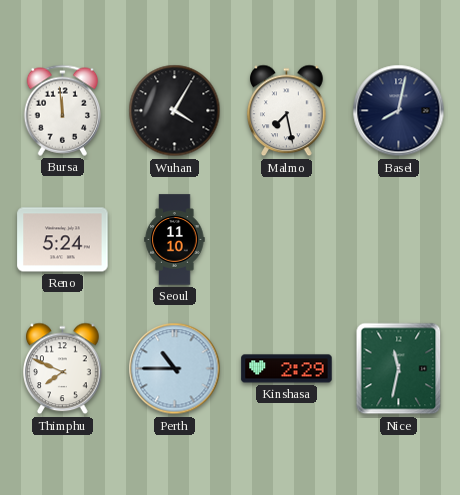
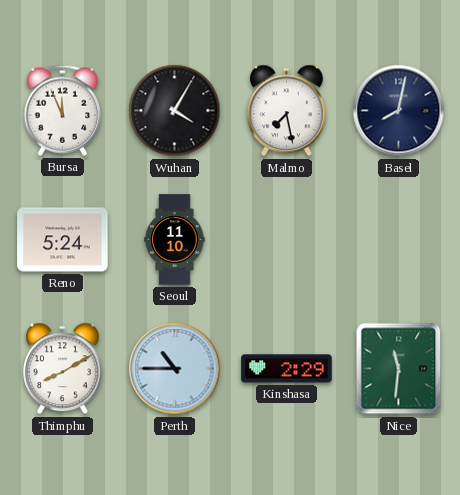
Bursa: 11:59 -> 11:56
Thimphu: 7:49 -> 8:10
Nice: 11:32 -> 11:31
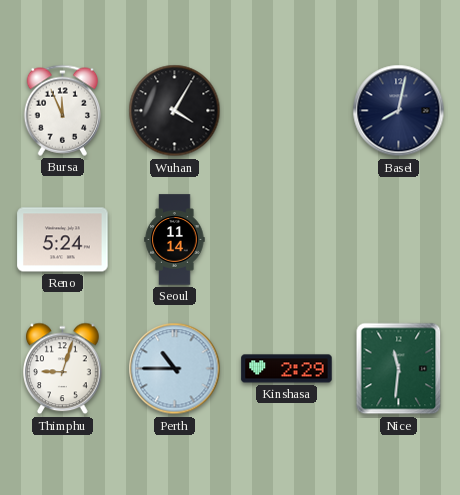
Malmo: 7:28 -> none
Seoul: 11:10 -> 11:14
Thimphu: 8:10 -> 9:03
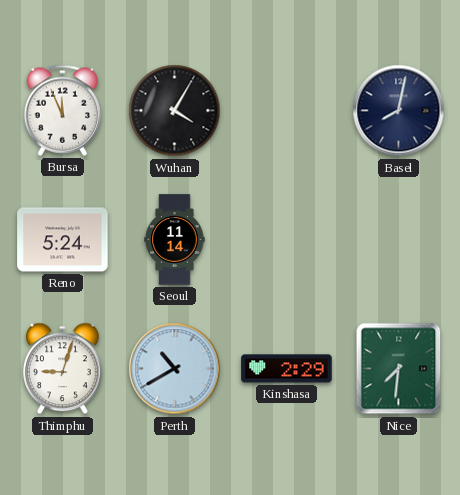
Perth: 10:45 -> 10:40
Nice: 11:31 -> 7:31
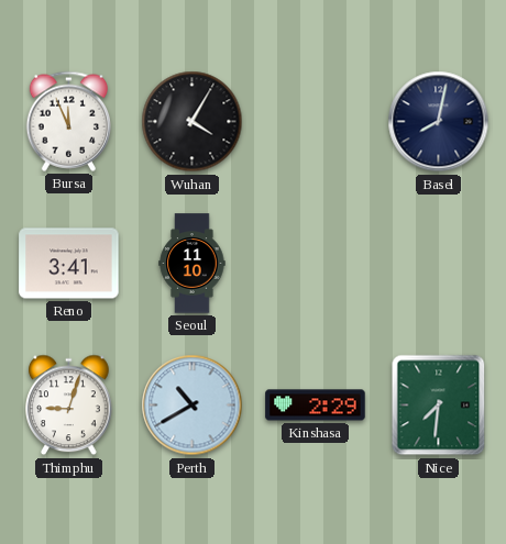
Reno: 5:24 -> 3:41
Seoul: 11:14 -> 11:10
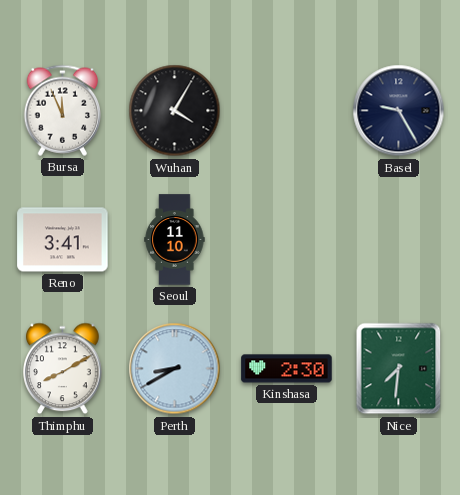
Basel: 8:02 -> 9:25
Thimphu: 9:03 -> 8:10
Perth: 10:40 -> 8:40
Kinshasa: 2:29 -> 2:30
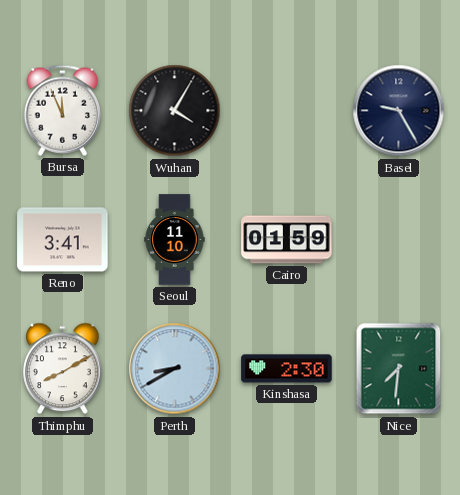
Cairo: none -> 01:59
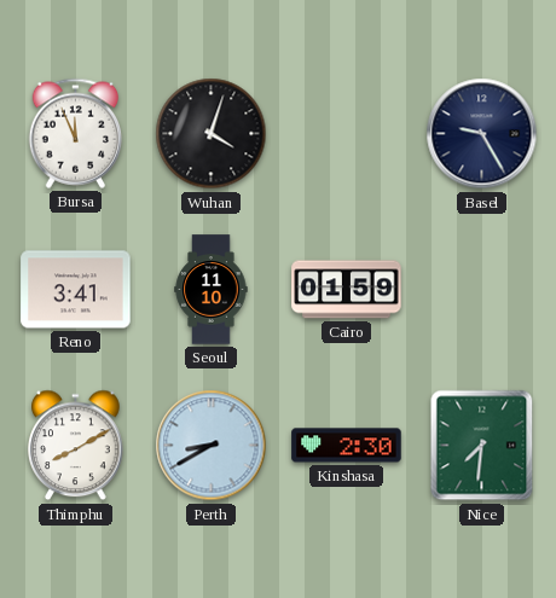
Wuhan: 4:05 -> 4:03
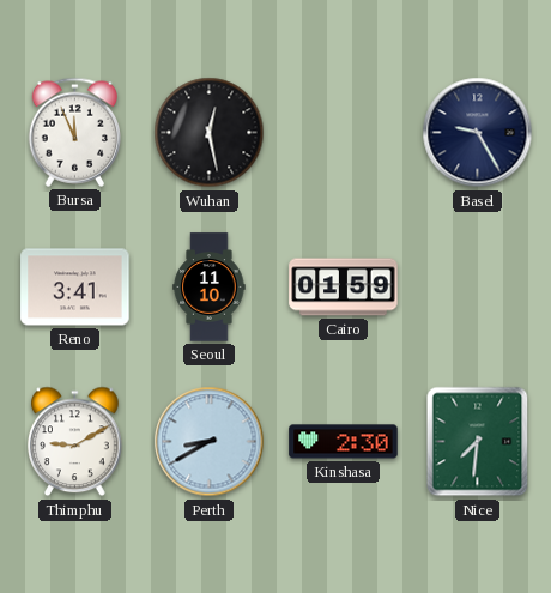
Wuhan: 4:03 -> 12:28
Thimphu: 8:10 -> 9:10
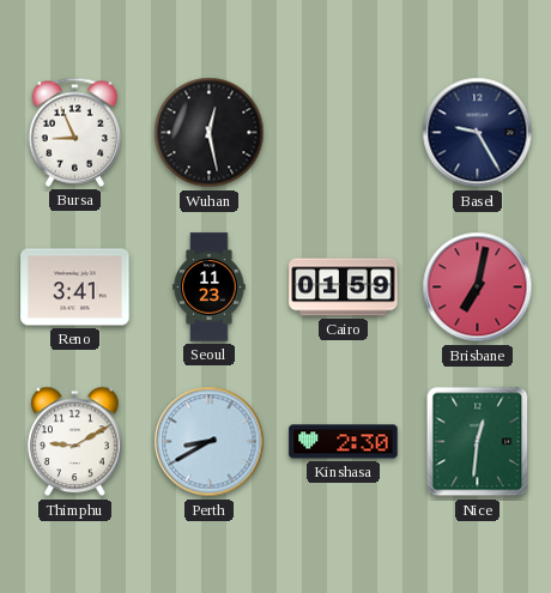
Bursa: 11:56 -> 8:56
Seoul: 11:10 -> 11:23
Brisbane: none -> 7:02
Nice: 7:31 -> 12:31
